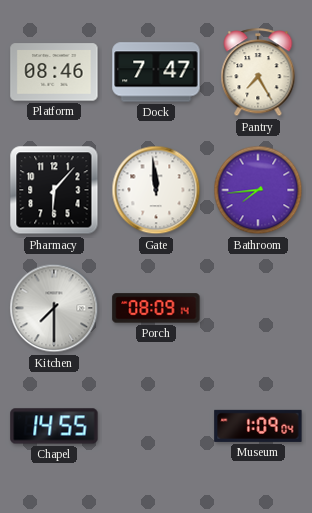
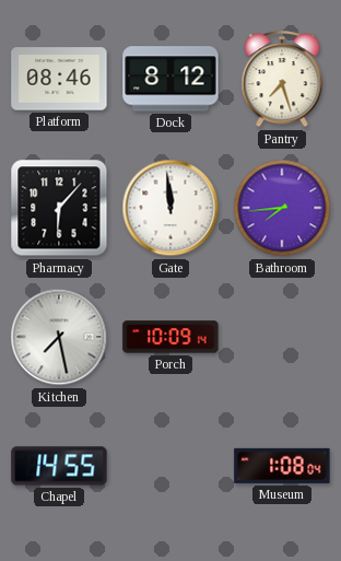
Dock: 7:47 -> 8:12
Pantry: 7:25 -> 7:27
Kitchen: 7:30 -> 7:28
Porch: 08:09 -> 10:09
Museum: 1:09 -> 1:08
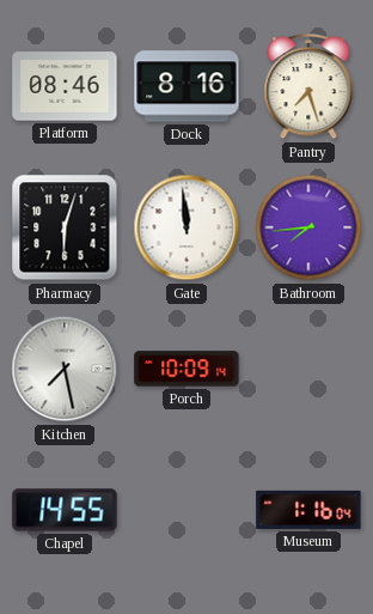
Dock: 8:12 -> 8:16
Pharmacy: 6:07 -> 6:03
Museum: 1:08 -> 1:16
